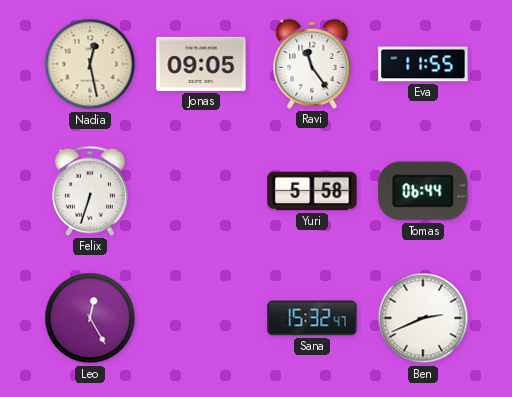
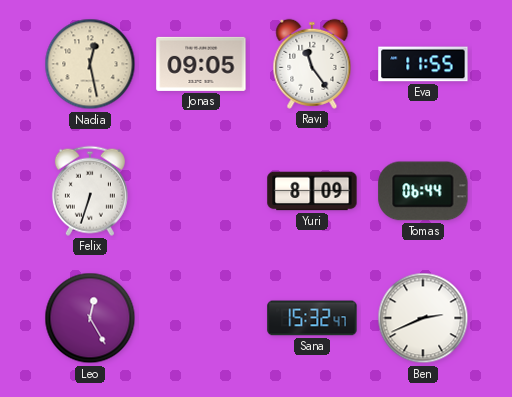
Yuri: 5:58 -> 8:09
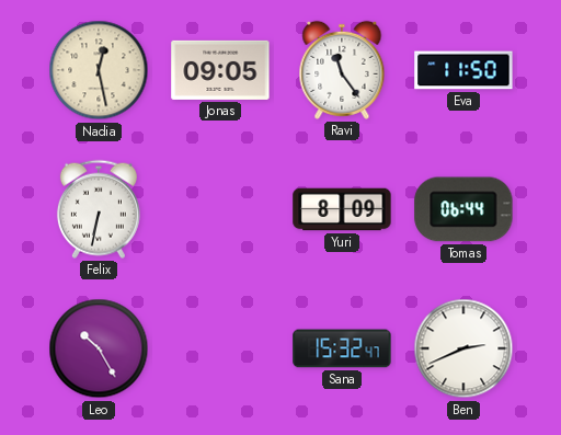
Eva: 11:55 -> 11:50
Felix: 6:33 -> 6:32
Leo: 12:25 -> 10:25
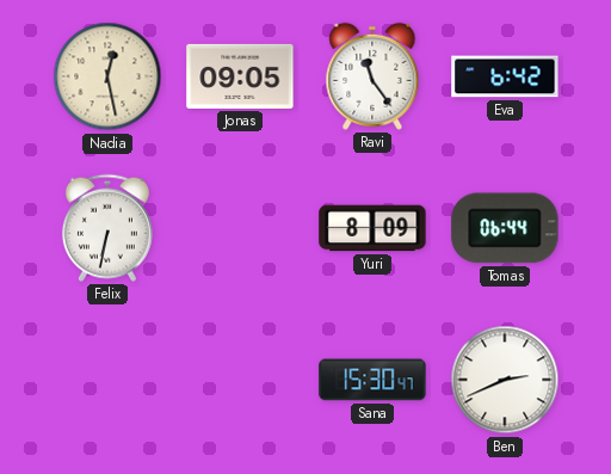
Eva: 11:50 -> 6:42
Leo: 10:25 -> none
Sana: 15:32 -> 15:30
